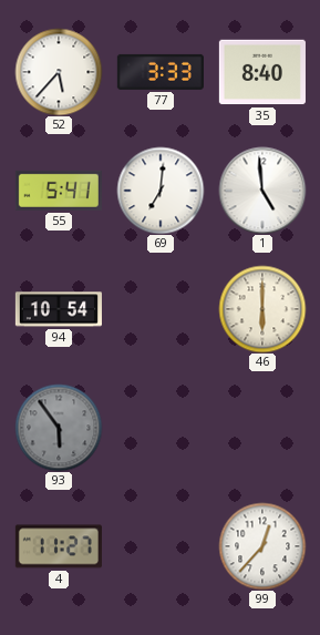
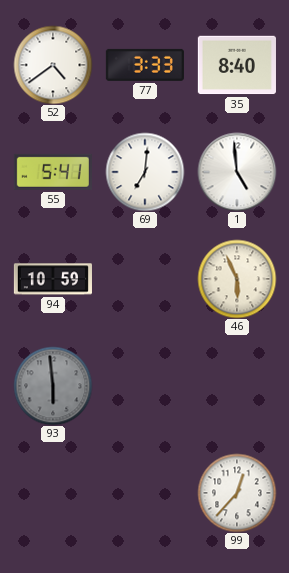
52: 5:37 -> 4:39
94: 10:54 -> 10:59
46: 6:00 -> 5:56
93: 5:54 -> 5:59
4: 11:27 -> none
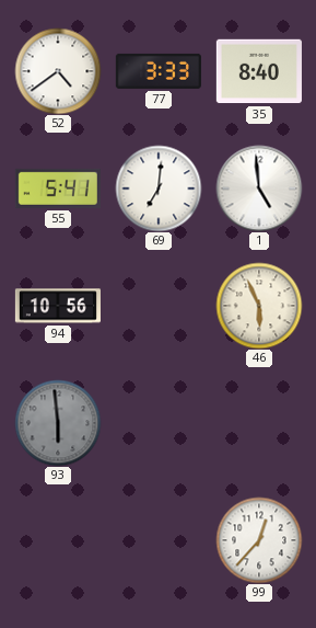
94: 10:59 -> 10:56
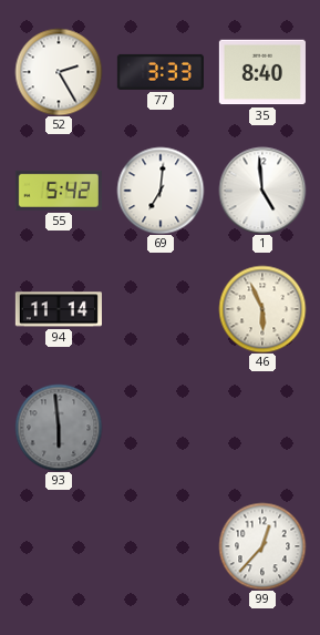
52: 4:39 -> 2:25
55: 5:41 -> 5:42
94: 10:56 -> 11:14
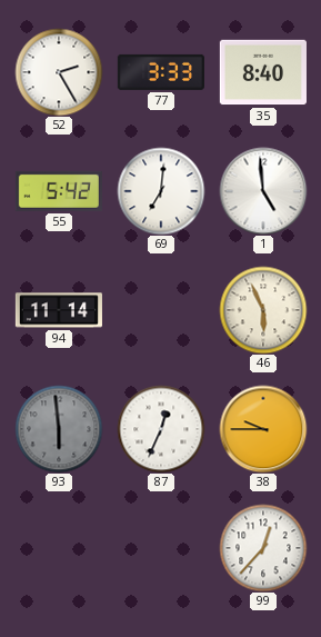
87: none -> 12:34
38: none -> 9:45
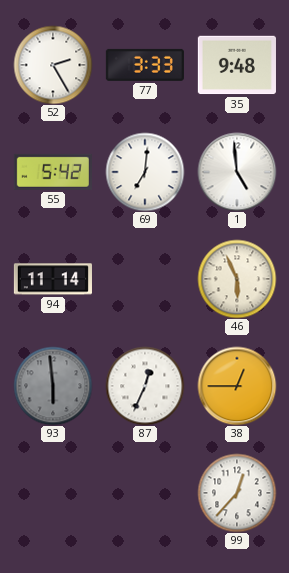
35: 8:40 -> 9:48
38: 9:45 -> 12:45
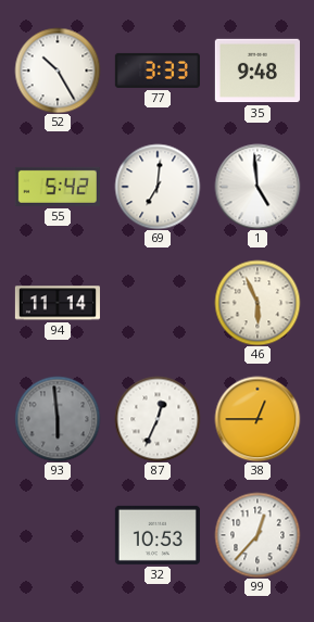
52: 2:25 -> 10:25
32: none -> 10:53
